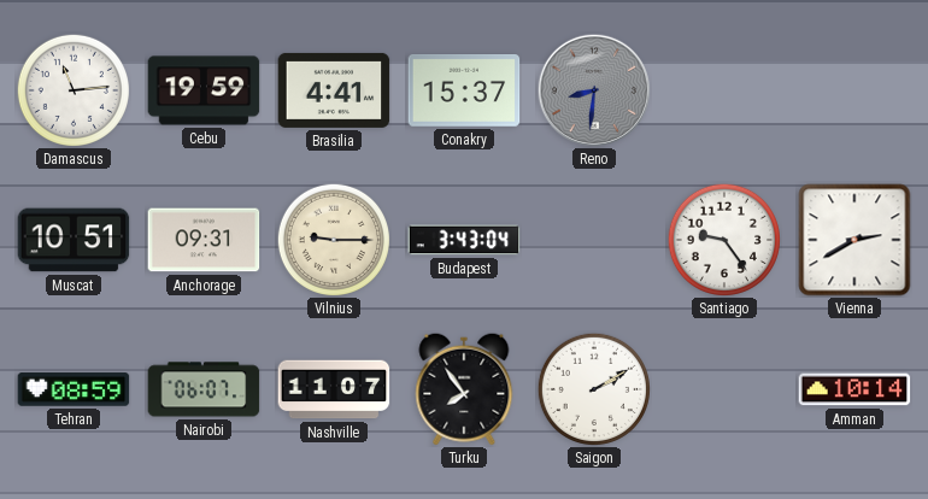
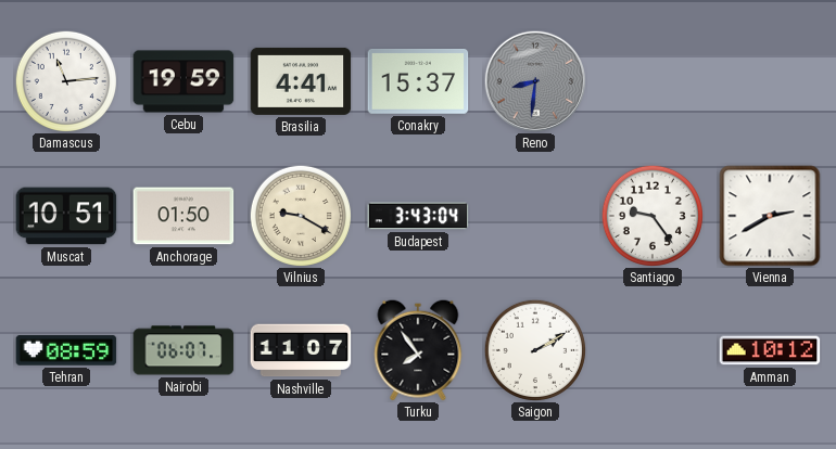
Anchorage: 09:31 -> 01:50
Vilnius: 9:15 -> 9:20
Amman: 10:14 -> 10:12
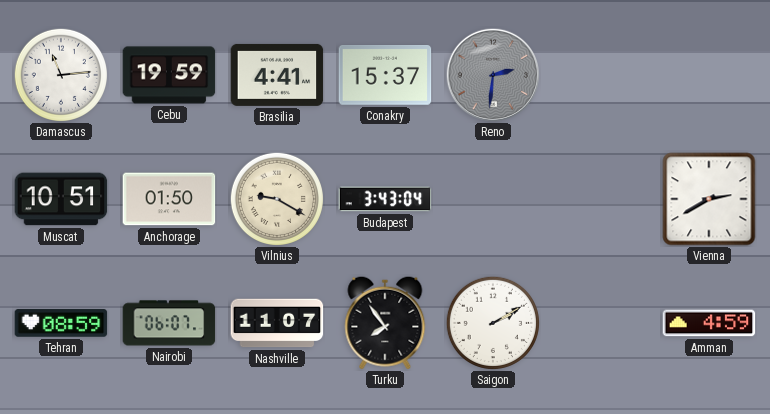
Reno: 8:31 -> 2:31
Santiago: 9:24 -> none
Amman: 10:12 -> 4:59
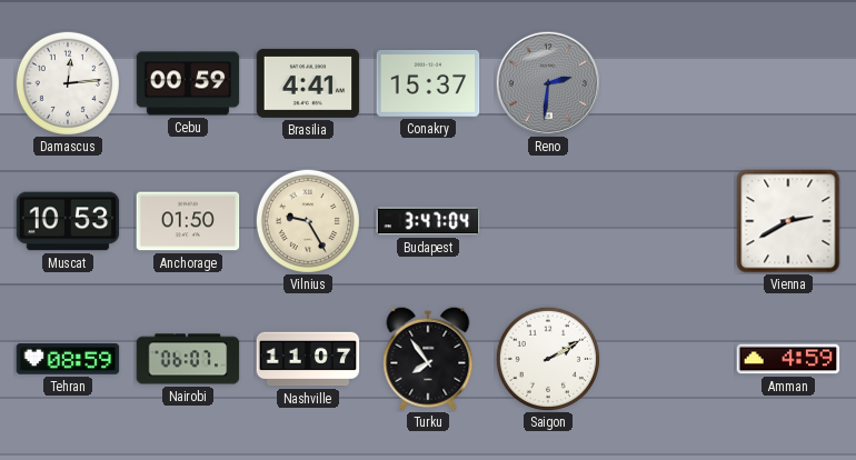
Damascus: 11:14 -> 12:14
Cebu: 19:59 -> 00:59
Muscat: 10:51 -> 10:53
Vilnius: 9:20 -> 9:25
Budapest: 3:43 -> 3:47
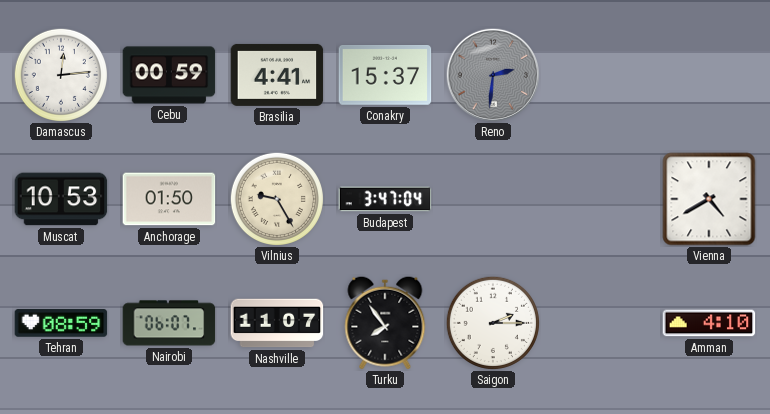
Vienna: 2:40 -> 4:40
Saigon: 2:10 -> 2:15
Amman: 4:59 -> 4:10
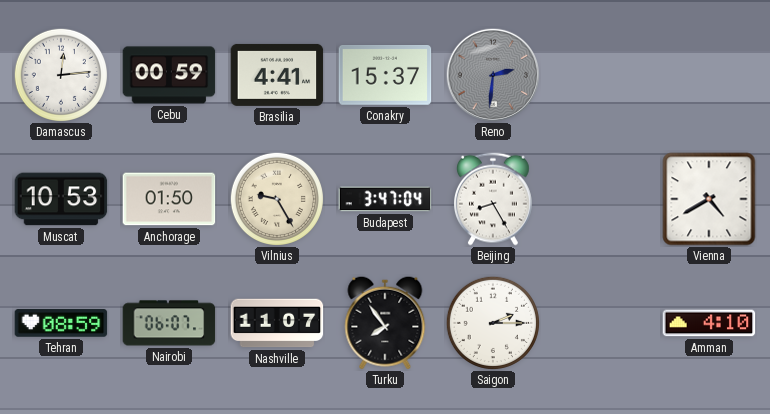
Beijing: none -> 8:25
